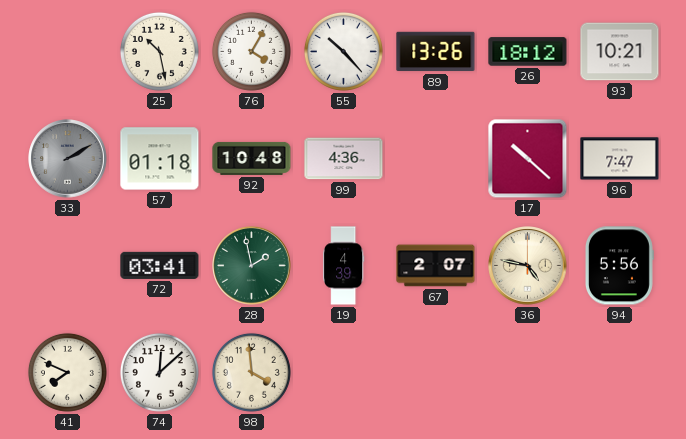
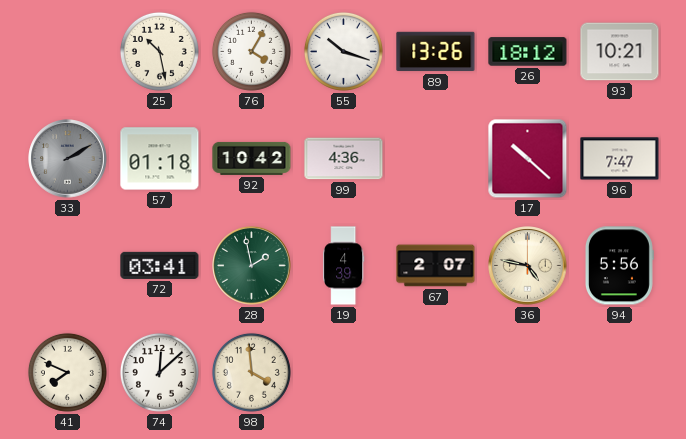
55: 10:23 -> 10:18
92: 10:48 -> 10:42
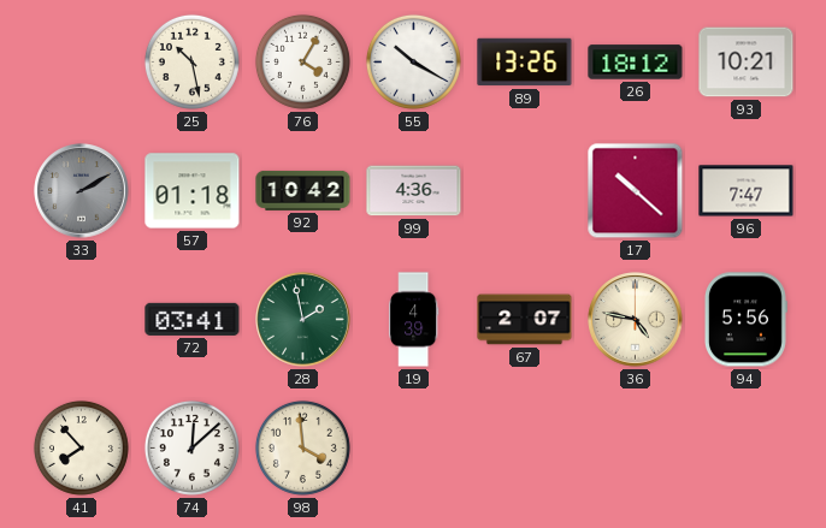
55: 10:18 -> 10:20
41: 7:49 -> 7:53
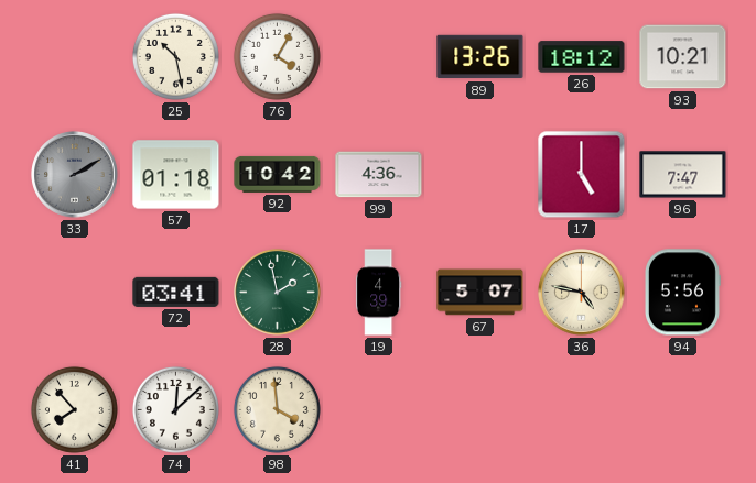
55: 10:20 -> none
17: 10:22 -> 5:00
67: 2:07 -> 5:07
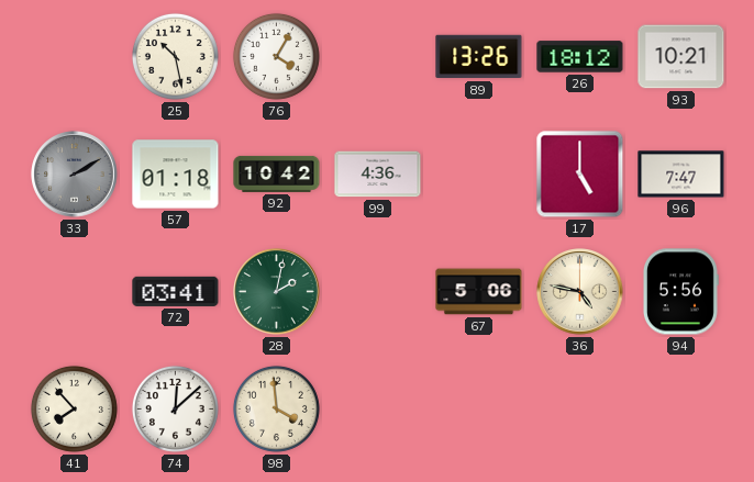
28: 1:58 -> 2:02
19: 4:39 -> none
67: 5:07 -> 5:06
